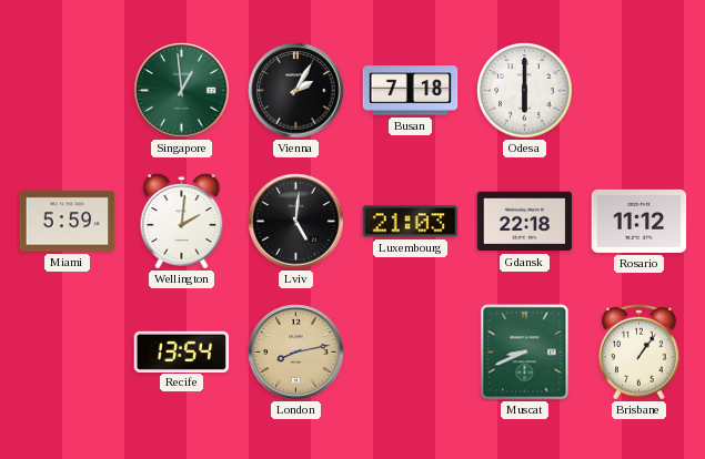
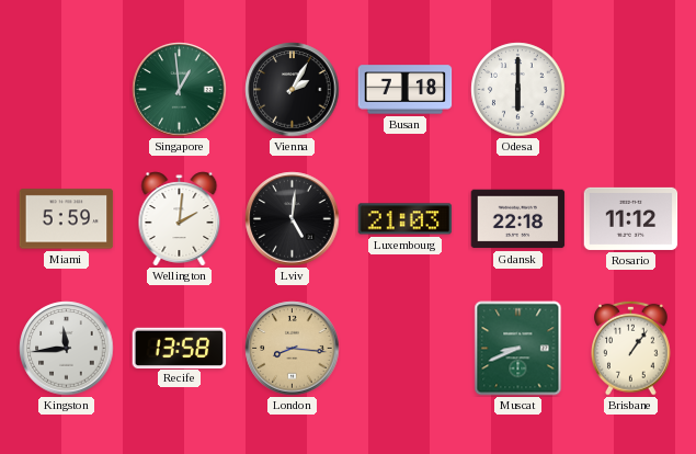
Kingston: none -> 11:44
Recife: 13:54 -> 13:58
London: 8:13 -> 8:16
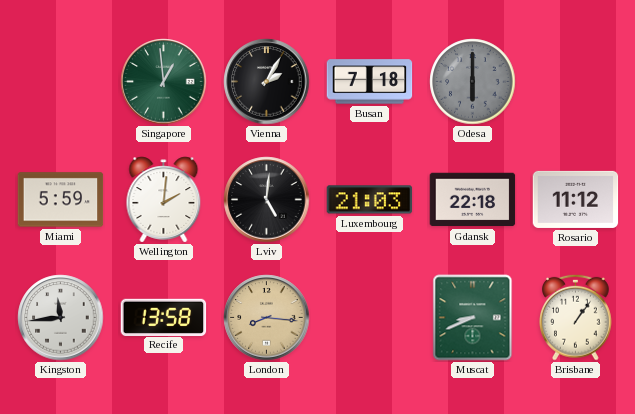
Odesa dial: white -> grey
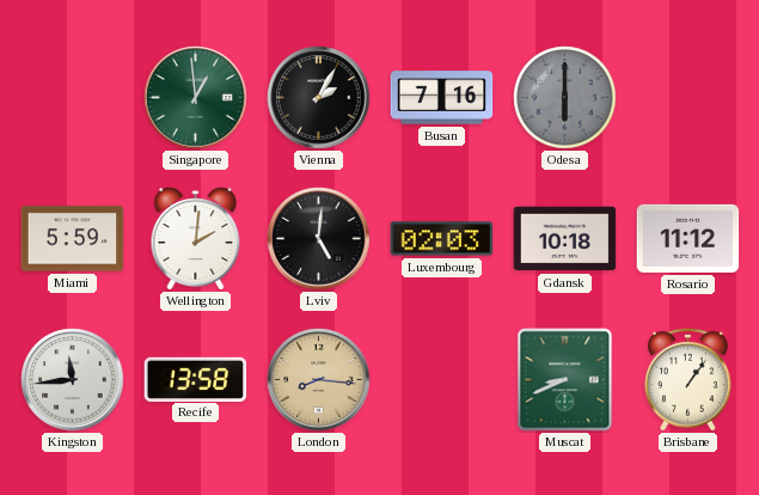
Busan: 7:18 -> 7:16
Luxembourg: 21:03 -> 02:03
Gdansk: 22:18 -> 10:18
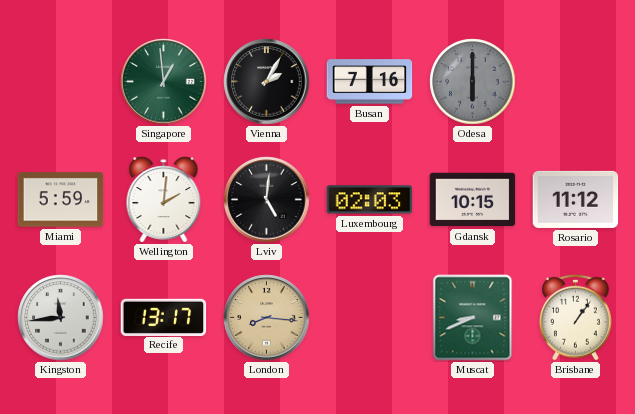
Gdansk: 10:18 -> 10:15
Recife: 13:58 -> 13:17
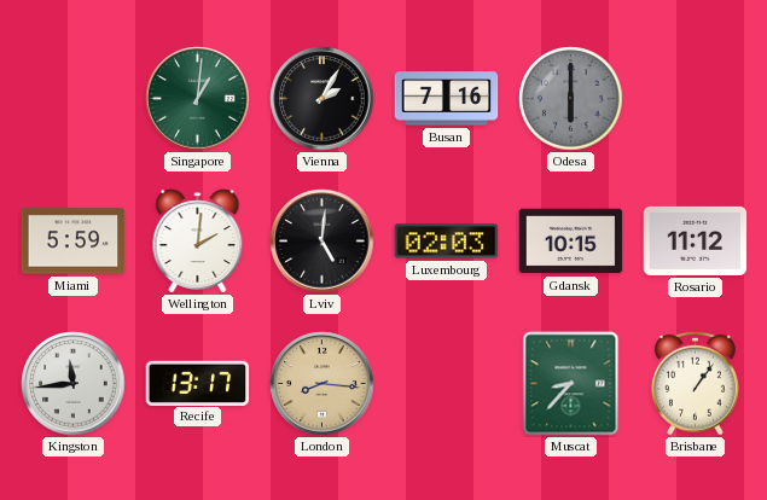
Singapore: 12:59 -> 1:01
Muscat: 8:41 -> 8:37
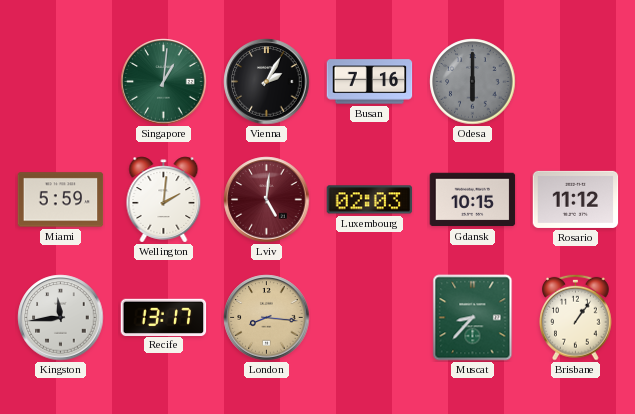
Lviv dial: black -> burgundy
